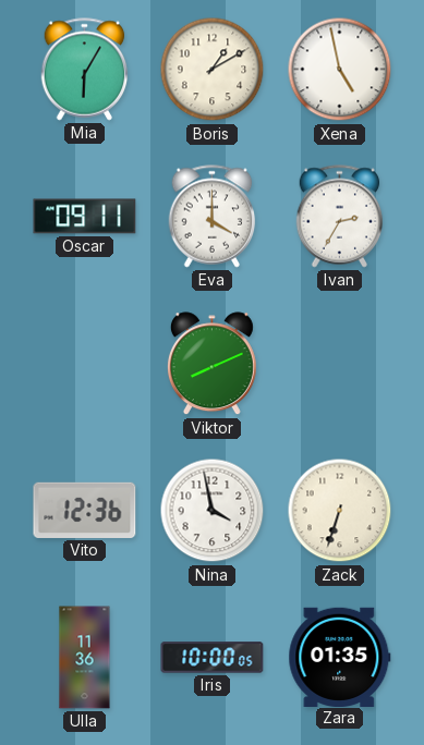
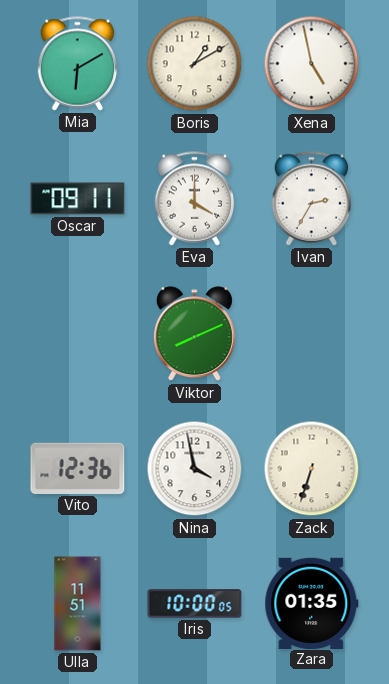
Mia: 6:05 -> 6:10
Ulla: 11:36 -> 11:51
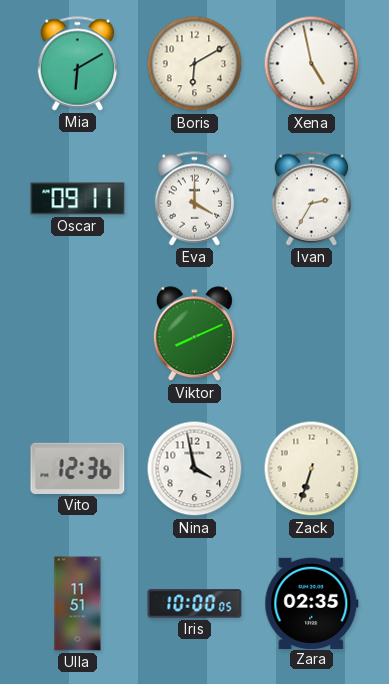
Boris: 1:10 -> 6:10
Zara: 01:35 -> 02:35
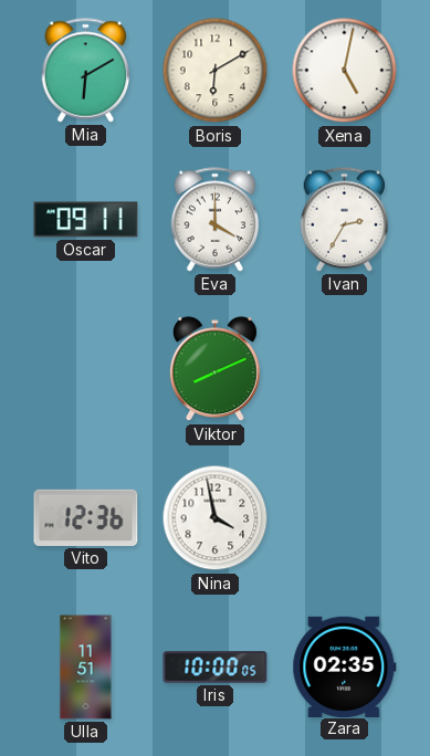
Xena: 4:58 -> 5:02
Zack: 6:33 -> none
